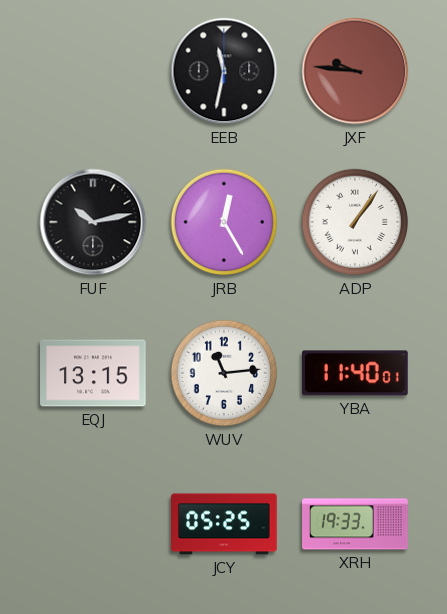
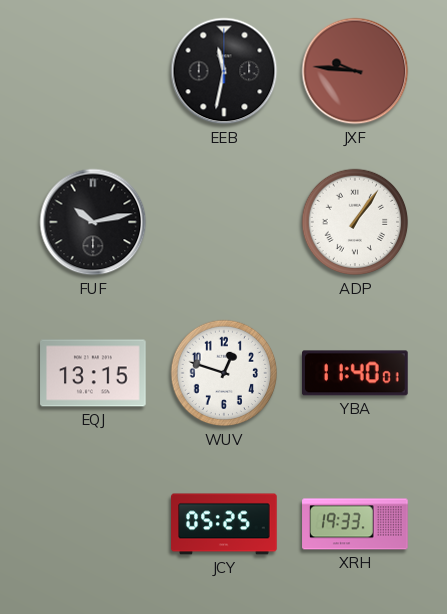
JRB: 12:25 -> none
WUV: 11:14 -> 12:48
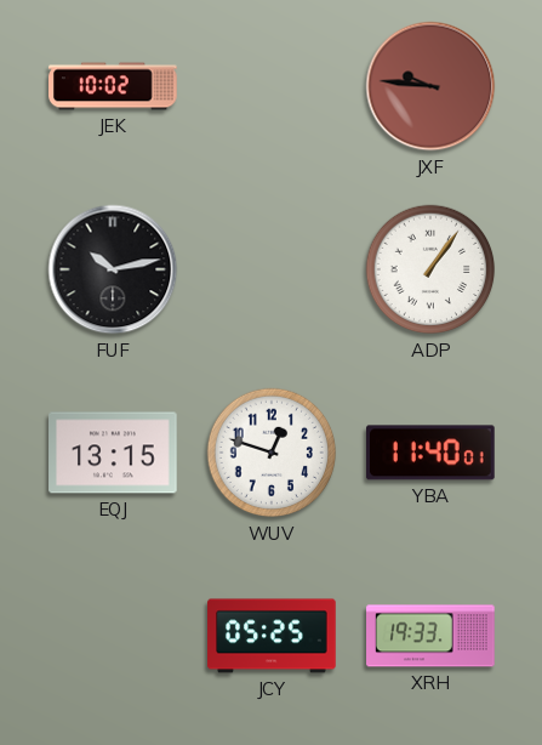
JEK: none -> 10:02
EEB: 11:32 -> none
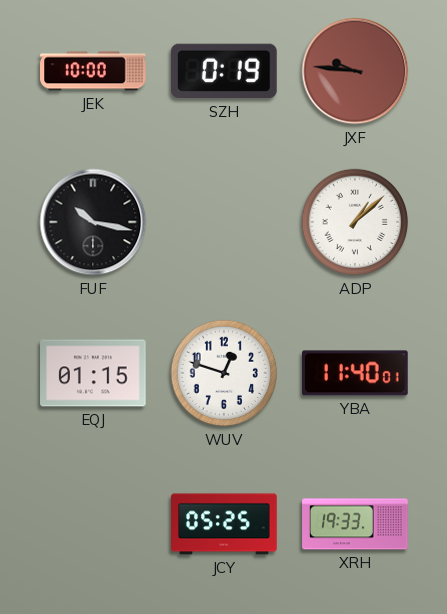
JEK: 10:02 -> 10:00
SZH: none -> 0:19
FUF: 10:13 -> 10:17
ADP: 1:06 -> 1:08
EQJ: 13:15 -> 01:15
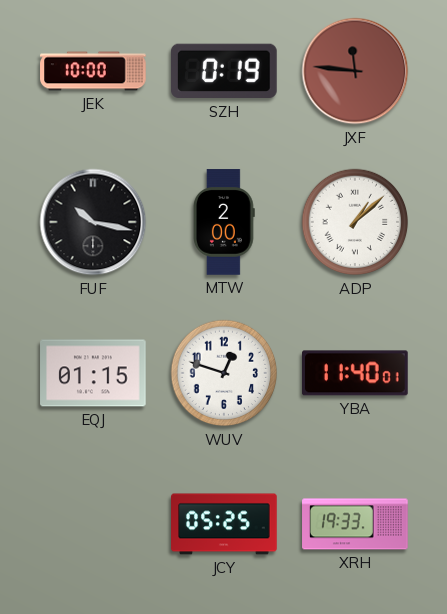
JXF: 9:46 -> 11:46
MTW: none -> 2:00
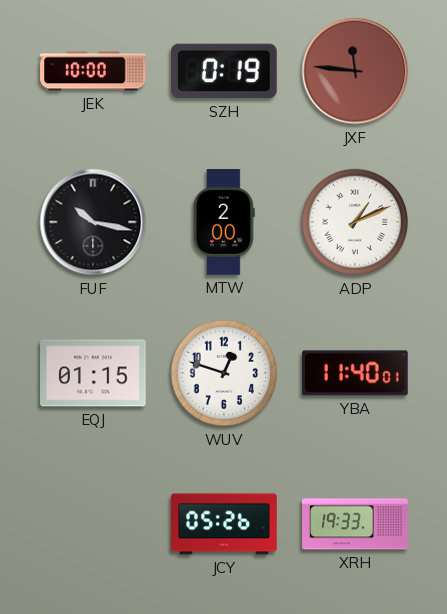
ADP: 1:08 -> 1:11
JCY: 05:25 -> 05:26
